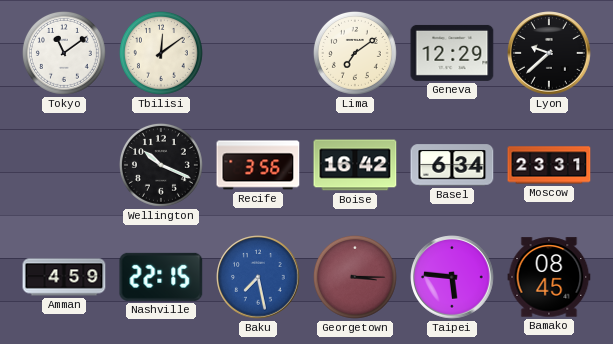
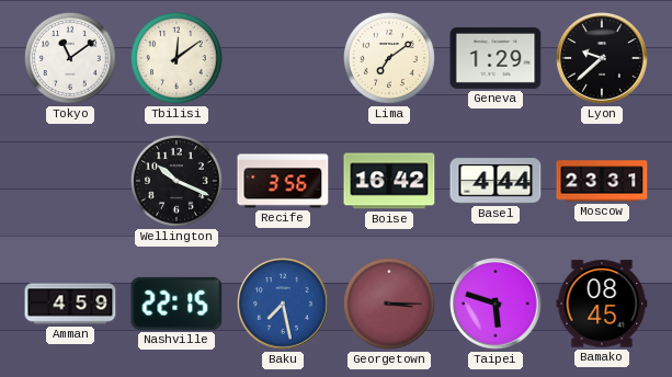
Geneva: 12:29 -> 1:29
Basel: 6:34 -> 4:44
Taipei: 5:46 -> 5:48
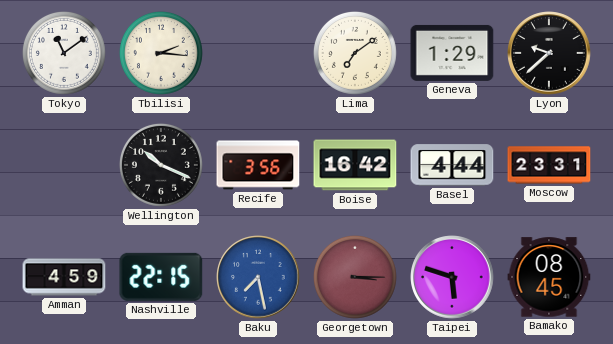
Tbilisi: 12:09 -> 2:16
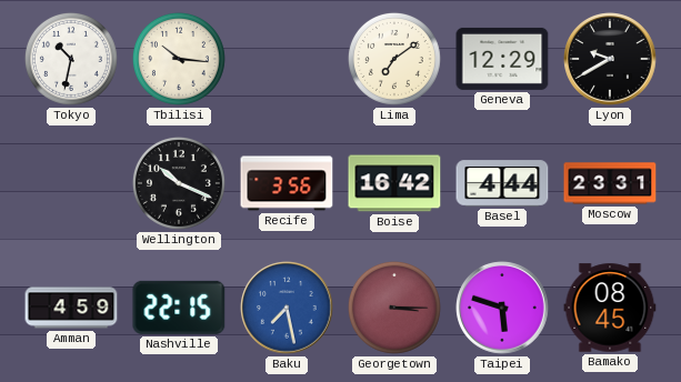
Tokyo: 11:09 -> 10:32
Tbilisi: 2:16 -> 10:16
Geneva: 1:29 -> 12:29
Lyon: 9:38 -> 9:40
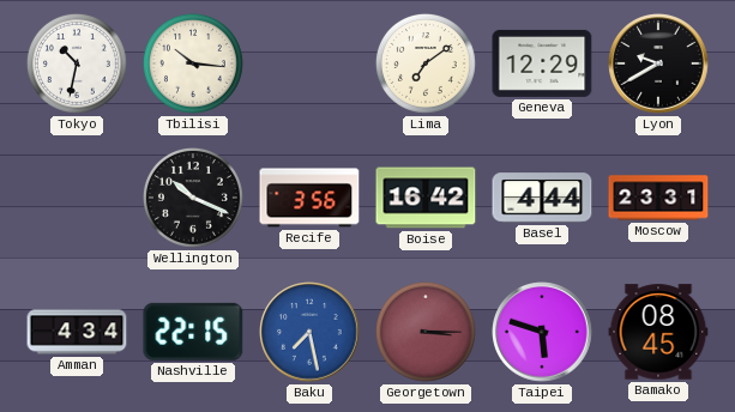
Amman: 4:59 -> 4:34
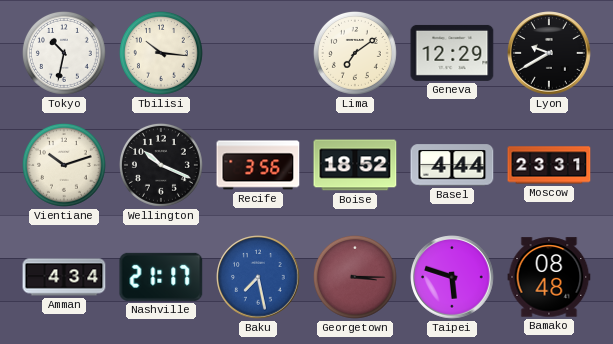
Vientiane: none -> 10:12
Boise: 16:42 -> 18:52
Nashville: 22:15 -> 21:17
Bamako: 08:45 -> 08:48
